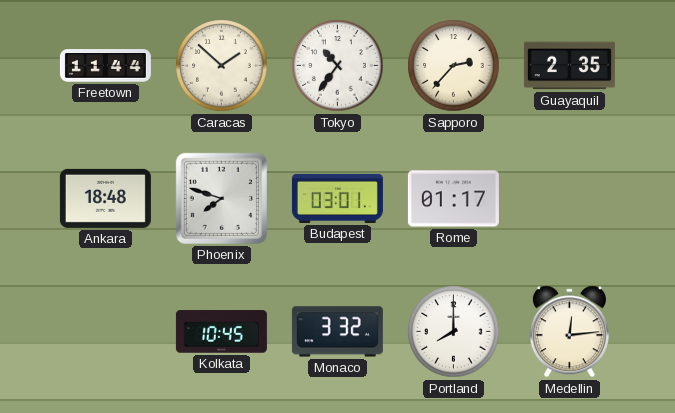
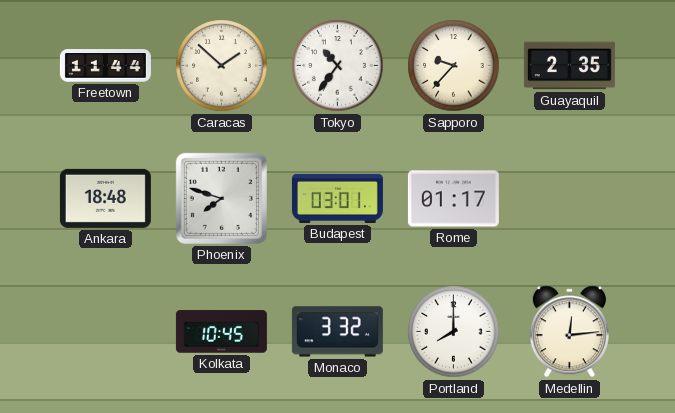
Sapporo: 2:37 -> 9:37
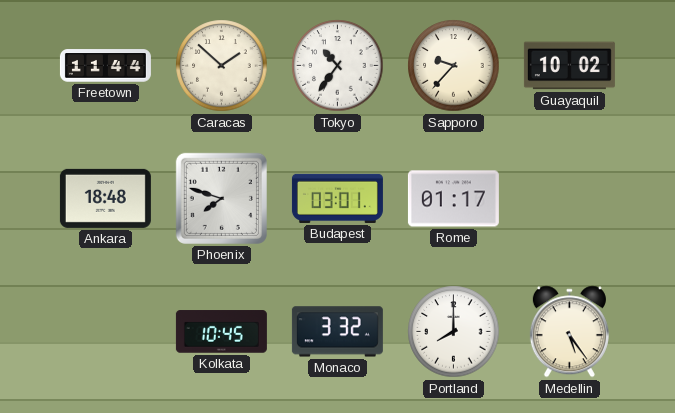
Guayaquil: 2:35 -> 10:02
Medellin: 12:14 -> 5:24
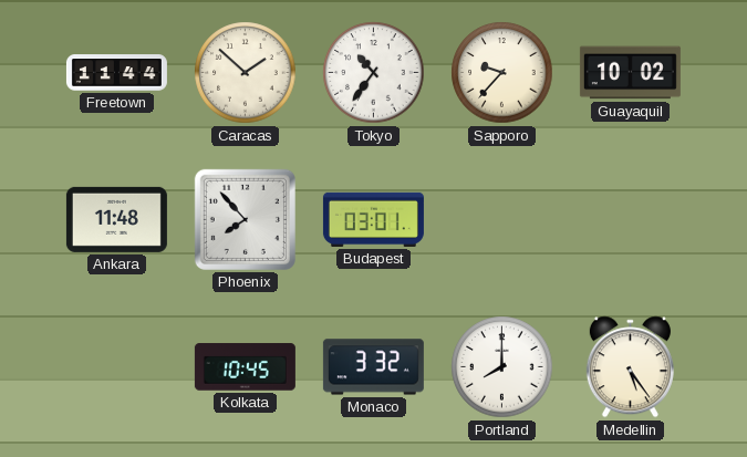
Ankara: 18:48 -> 11:48
Phoenix: 7:48 -> 7:53
Rome: 01:17 -> none
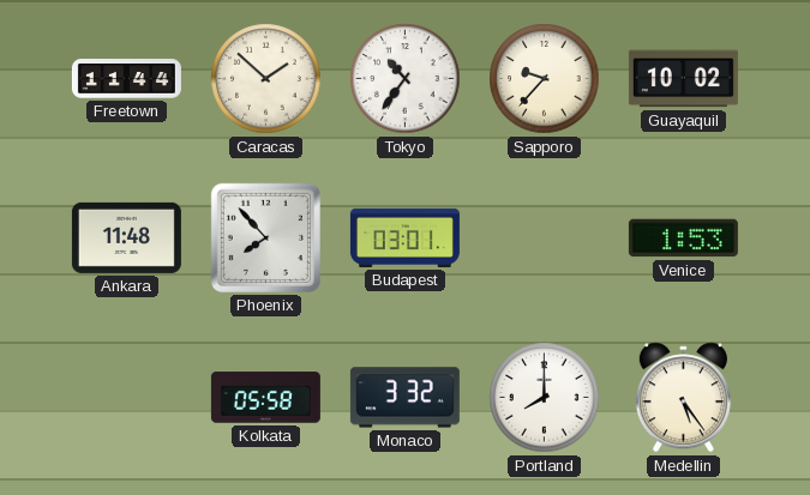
Venice: none -> 1:53
Kolkata: 10:45 -> 05:58
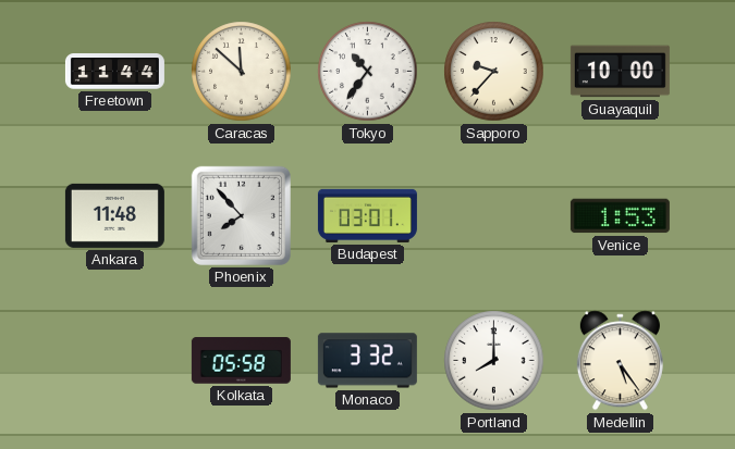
Caracas: 1:52 -> 11:52
Guayaquil: 10:02 -> 10:00
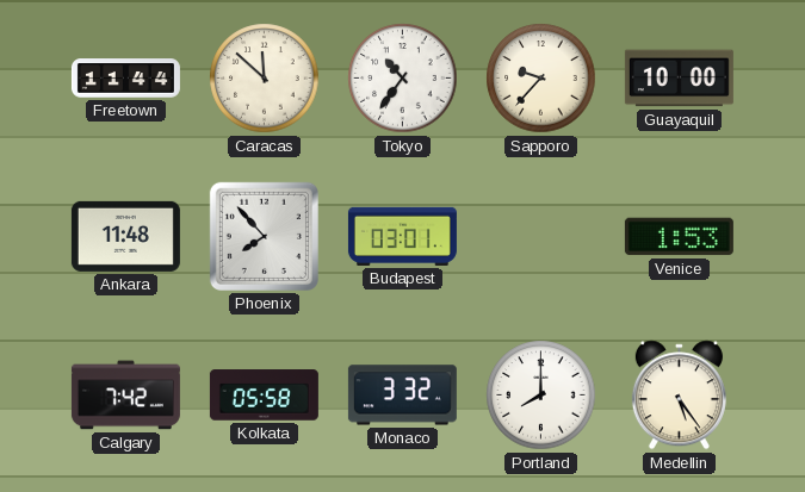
Calgary: none -> 7:42
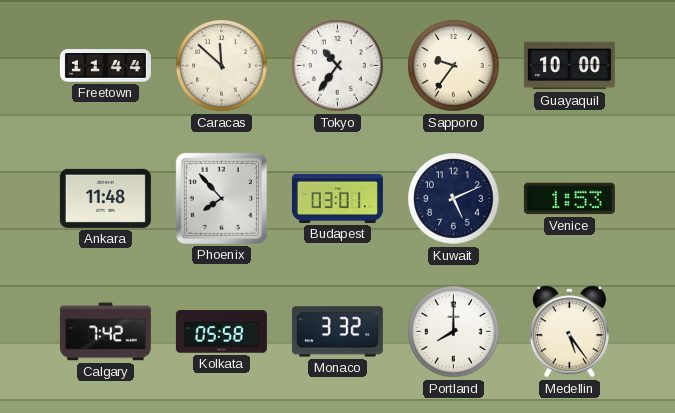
Sapporo: 9:37 -> 9:36
Kuwait: none -> 5:11
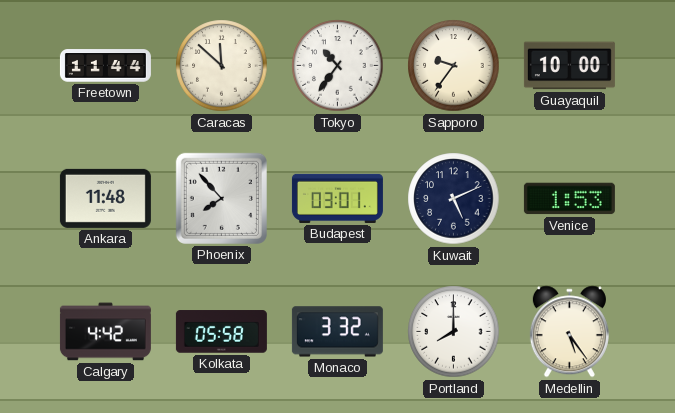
Calgary: 7:42 -> 4:42
